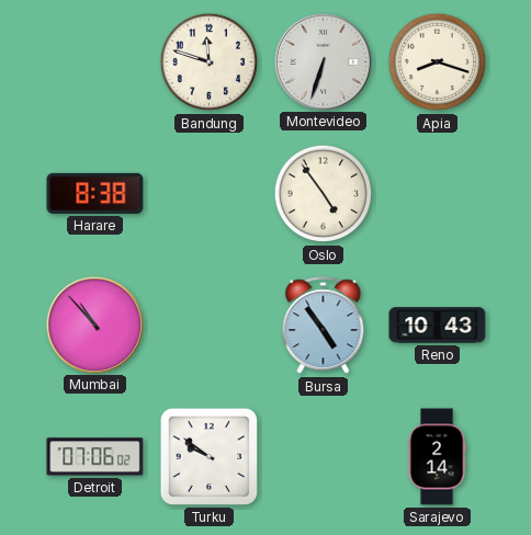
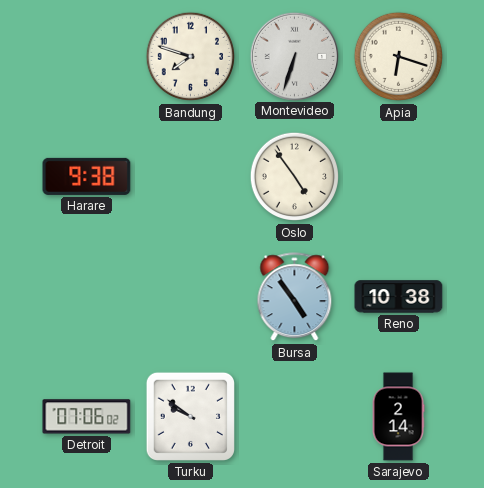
Bandung: 11:48 -> 7:48
Apia: 8:18 -> 6:18
Harare: 8:38 -> 9:38
Mumbai: 10:53 -> none
Reno: 10:43 -> 10:38
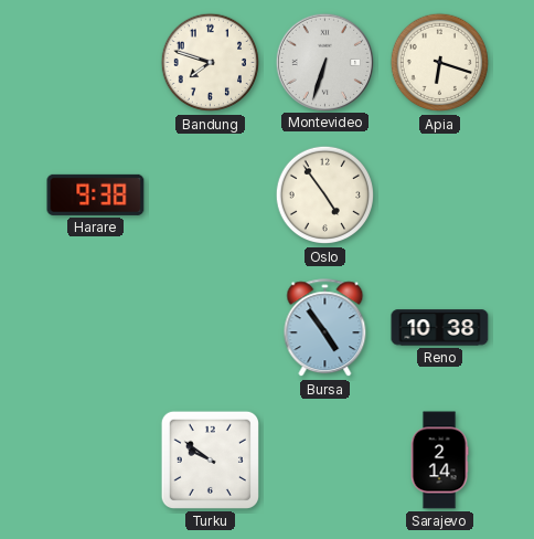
Detroit: 07:06 -> none
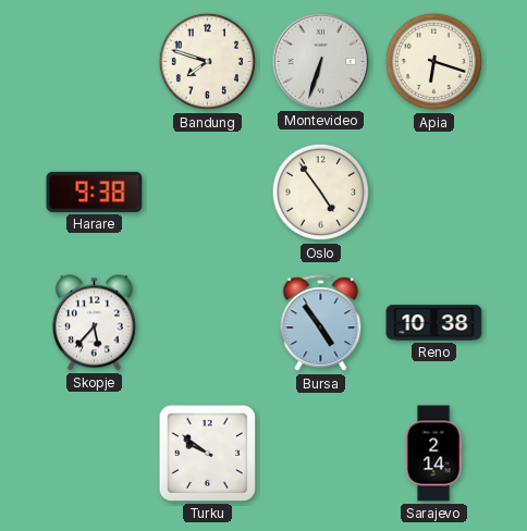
Skopje: none -> 5:37
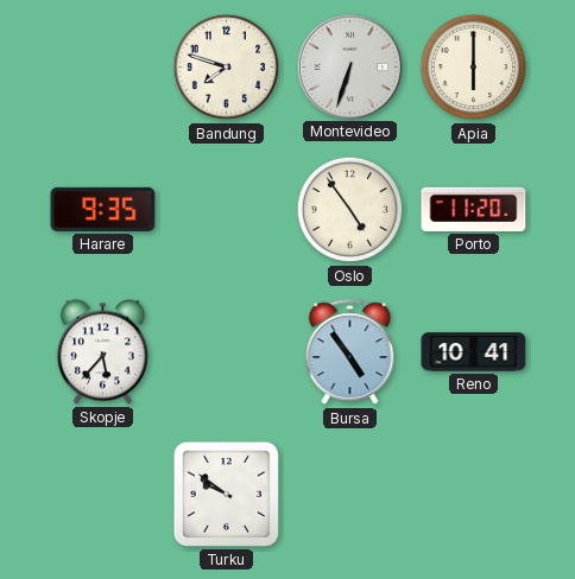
Apia: 6:18 -> 6:00
Harare: 9:38 -> 9:35
Porto: none -> 11:20
Reno: 10:38 -> 10:41
Sarajevo: 2:14 -> none
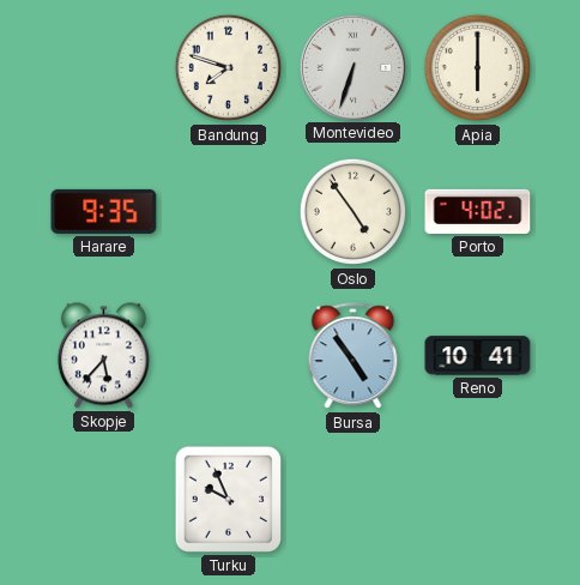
Porto: 11:20 -> 4:02
Turku: 9:51 -> 9:56
